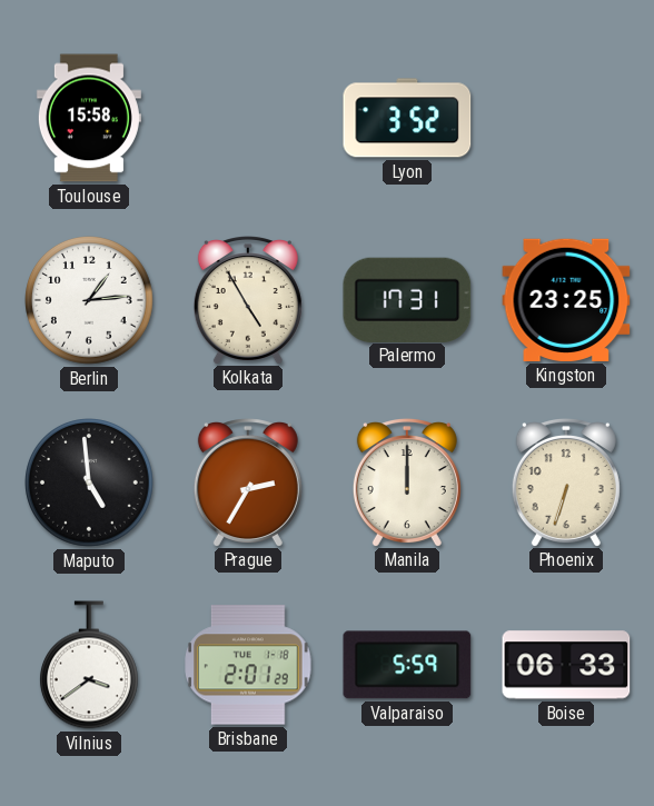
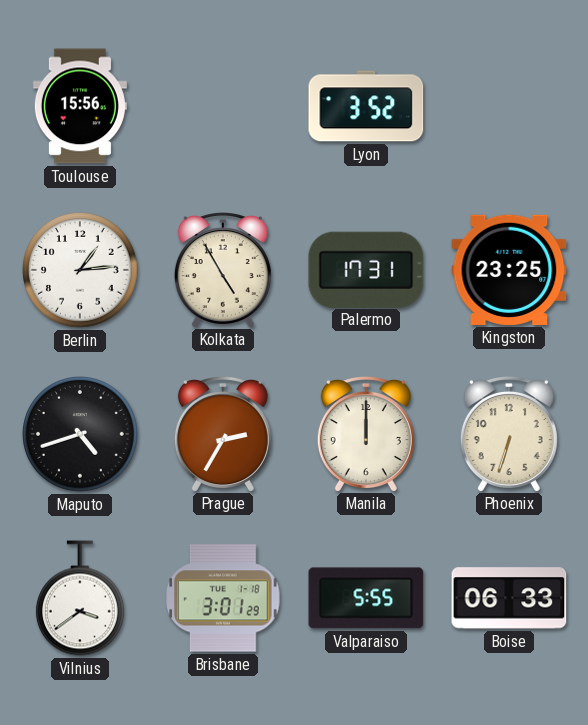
Toulouse: 15:58 -> 15:56
Maputo: 4:59 -> 4:42
Brisbane: 2:01 -> 3:01
Valparaiso: 5:59 -> 5:55
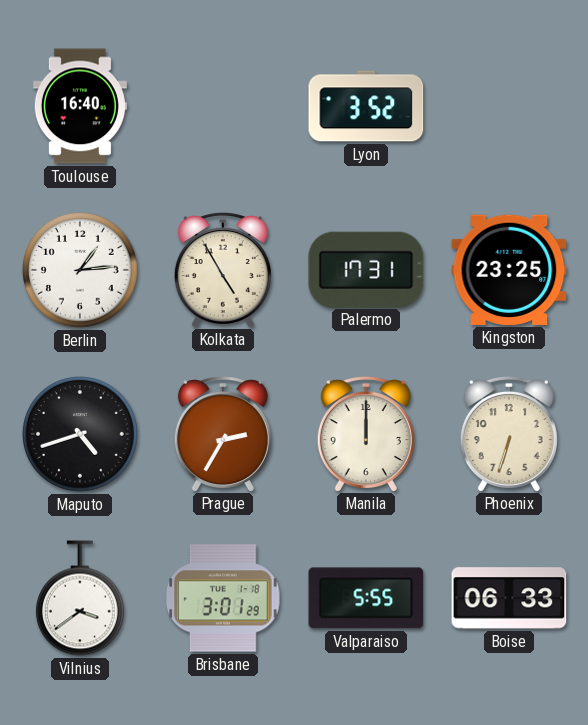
Toulouse: 15:56 -> 16:40
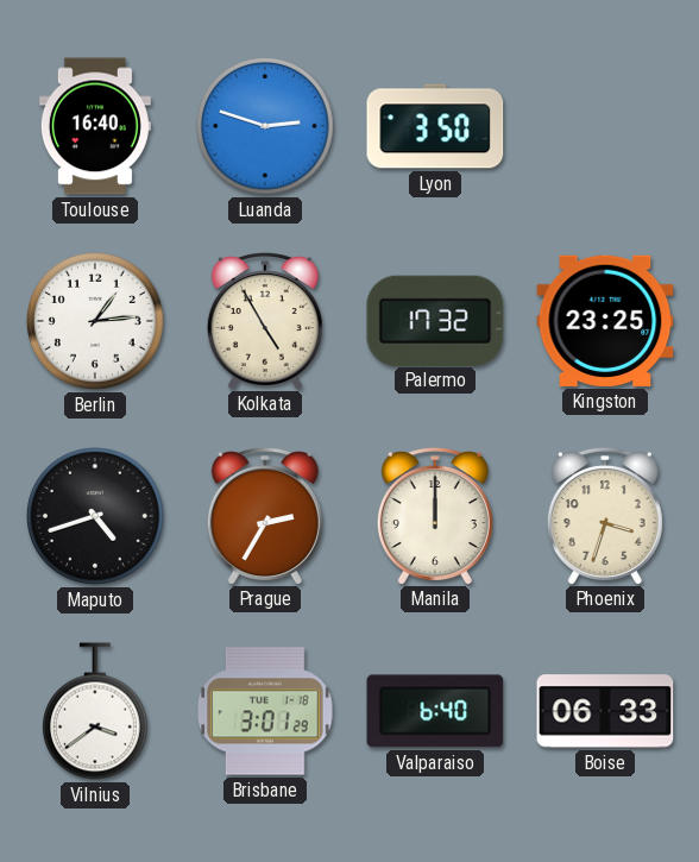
Luanda: none -> 2:48
Lyon: 3:52 -> 3:50
Palermo: 17:31 -> 17:32
Phoenix: 6:33 -> 3:33
Valparaiso: 5:55 -> 6:40
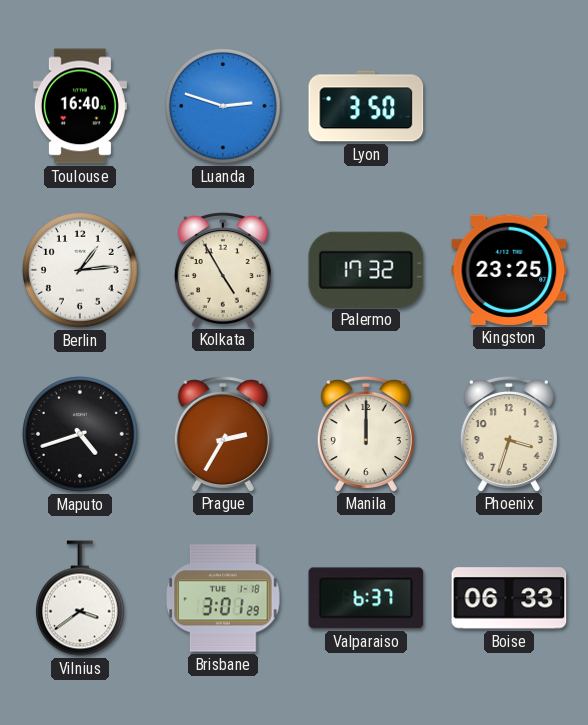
Valparaiso: 6:40 -> 6:37
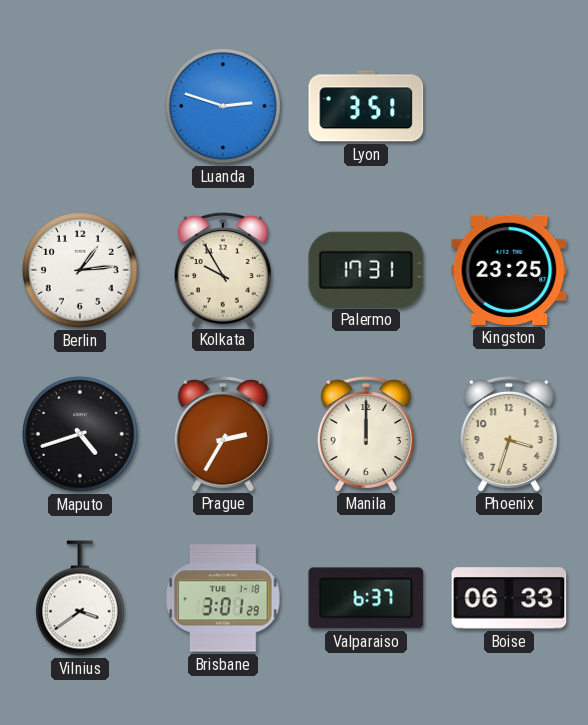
Toulouse: 16:40 -> none
Lyon: 3:50 -> 3:51
Kolkata: 4:55 -> 9:55
Palermo: 17:32 -> 17:31
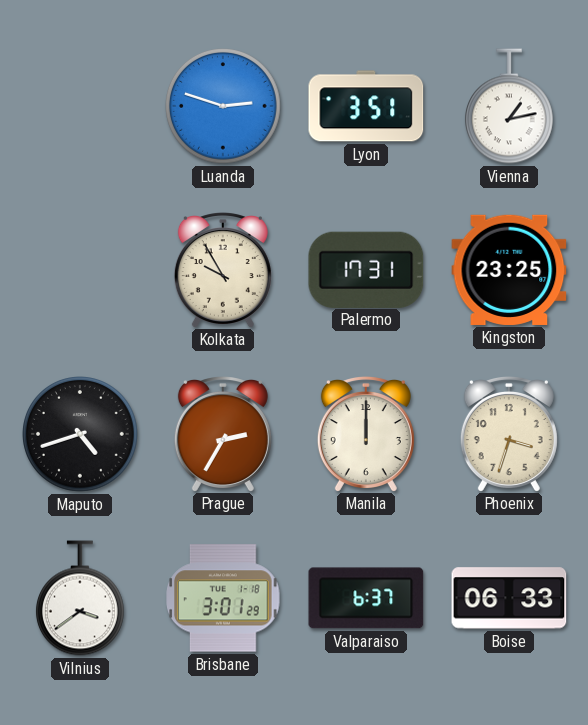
Vienna: none -> 1:13
Berlin: 1:14 -> none
